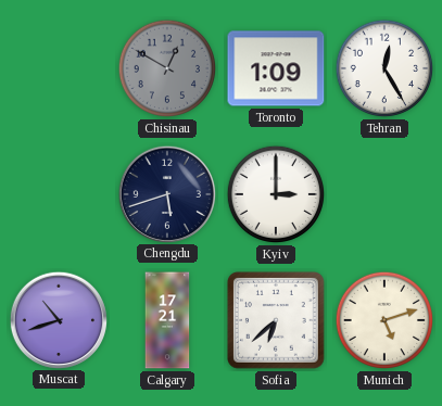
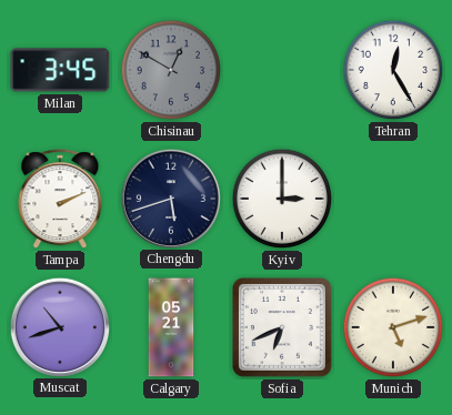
Milan: none -> 3:45
Toronto: 1:09 -> none
Tampa: none -> 2:11
Calgary: 17:21 -> 05:21
Sofia: 6:38 -> 6:41
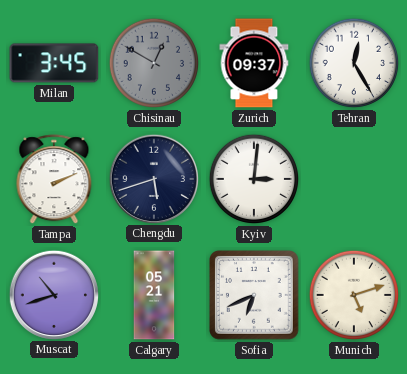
Zurich: none -> 09:37
Kyiv: 3:00 -> 3:01
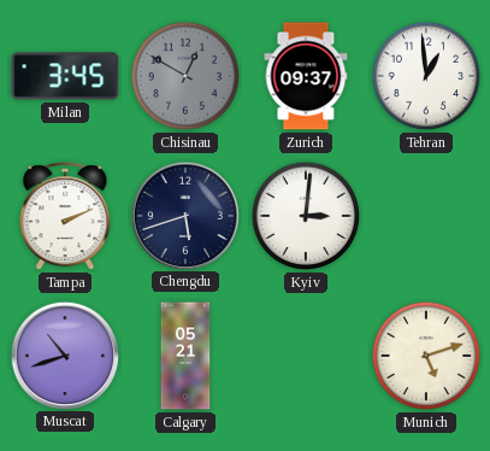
Tehran: 12:25 -> 12:59
Sofia: 6:41 -> none
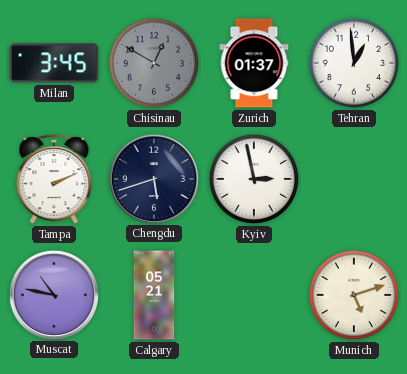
Zurich: 09:37 -> 01:37
Kyiv: 3:01 -> 2:58
Muscat: 10:42 -> 10:47
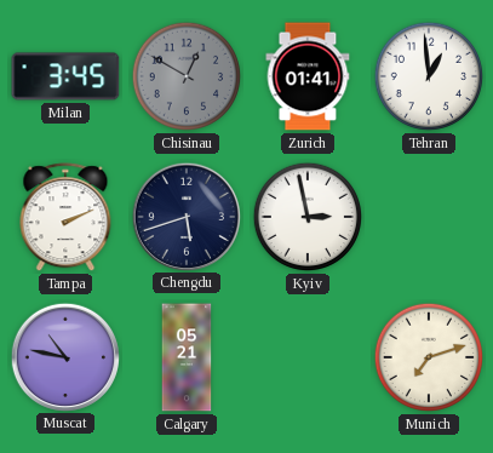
Zurich: 01:37 -> 01:41
Munich: 5:12 -> 7:12
